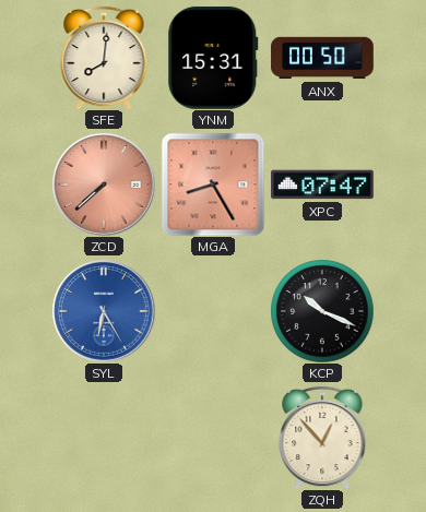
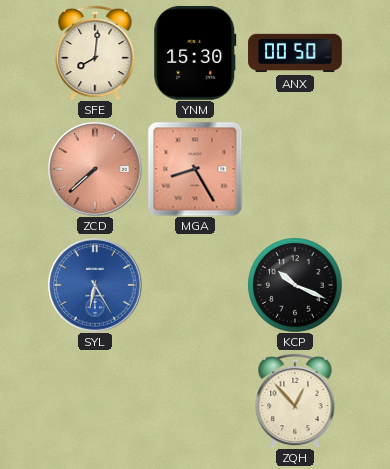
YNM: 15:31 -> 15:30
XPC: 07:47 -> none
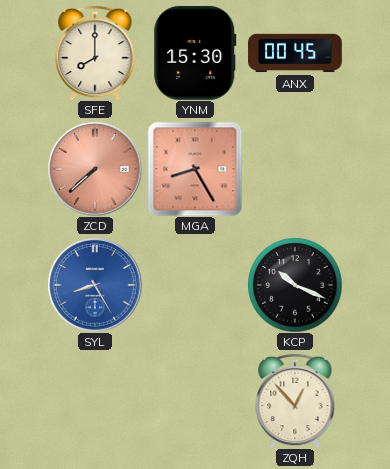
SFE: 8:01 -> 8:00
ANX: 00:50 -> 00:45
SYL: 6:25 -> 8:25
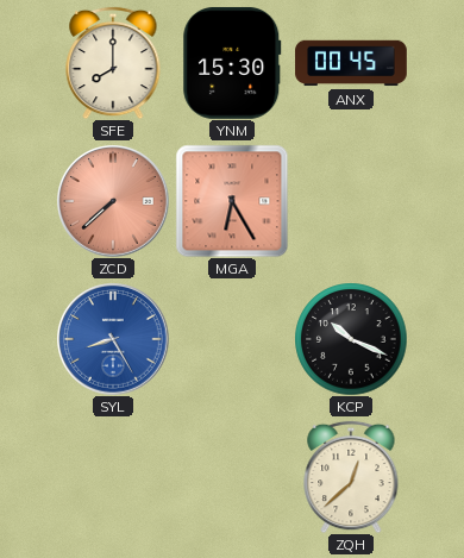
MGA: 8:25 -> 6:25
ZQH: 12:53 -> 12:38
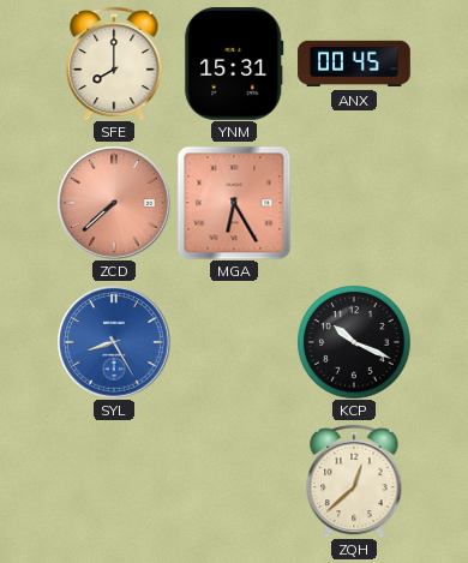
YNM: 15:30 -> 15:31
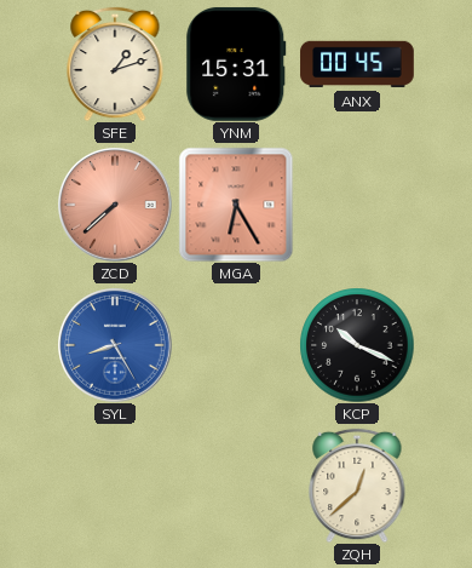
SFE: 8:00 -> 1:12
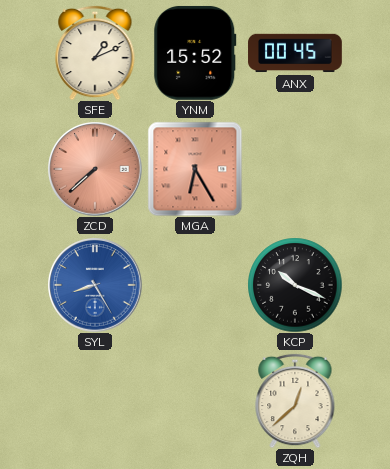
SFE: 1:12 -> 1:11
YNM: 15:31 -> 15:52
